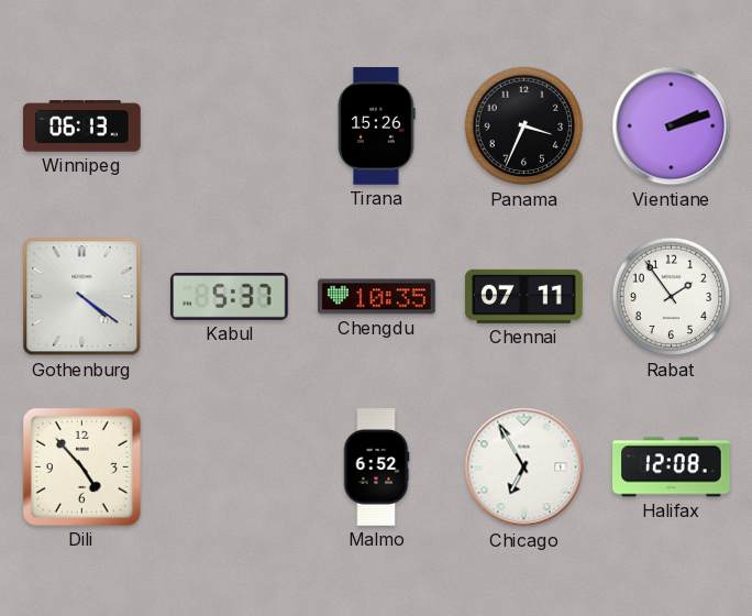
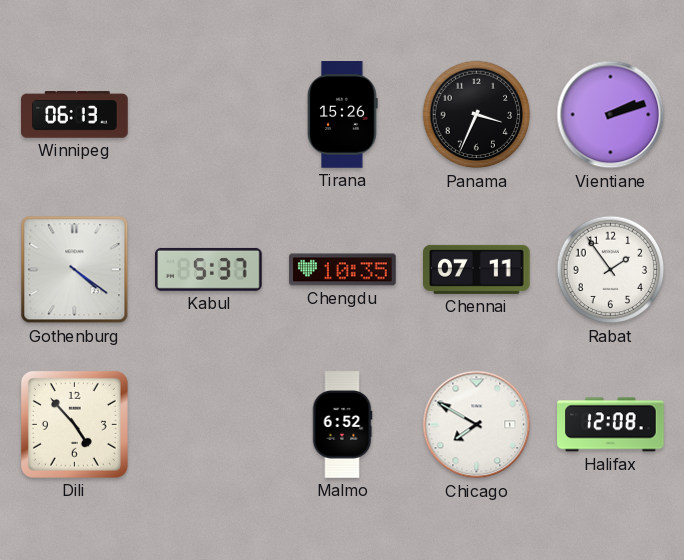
Chicago: 6:55 -> 7:50
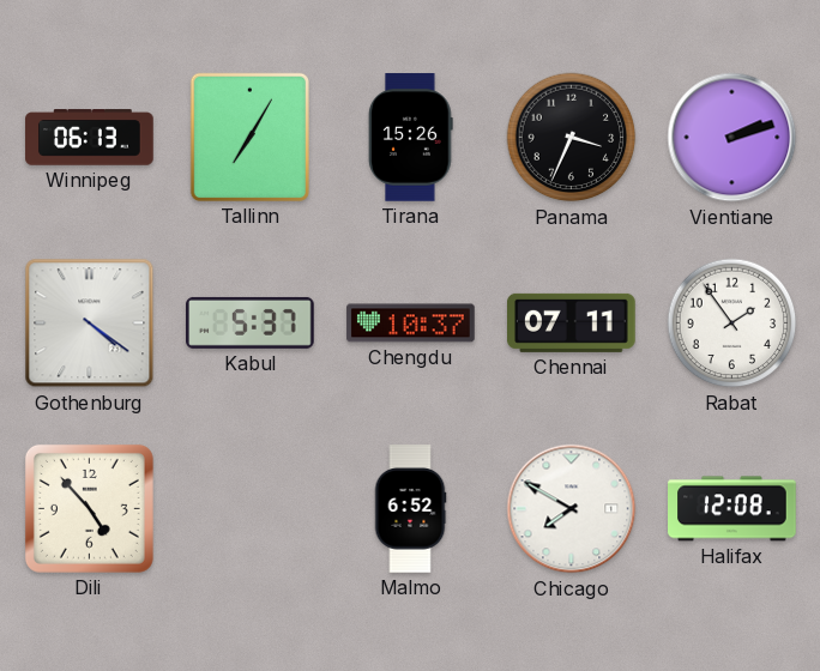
Tallinn: none -> 7:05
Chengdu: 10:35 -> 10:37
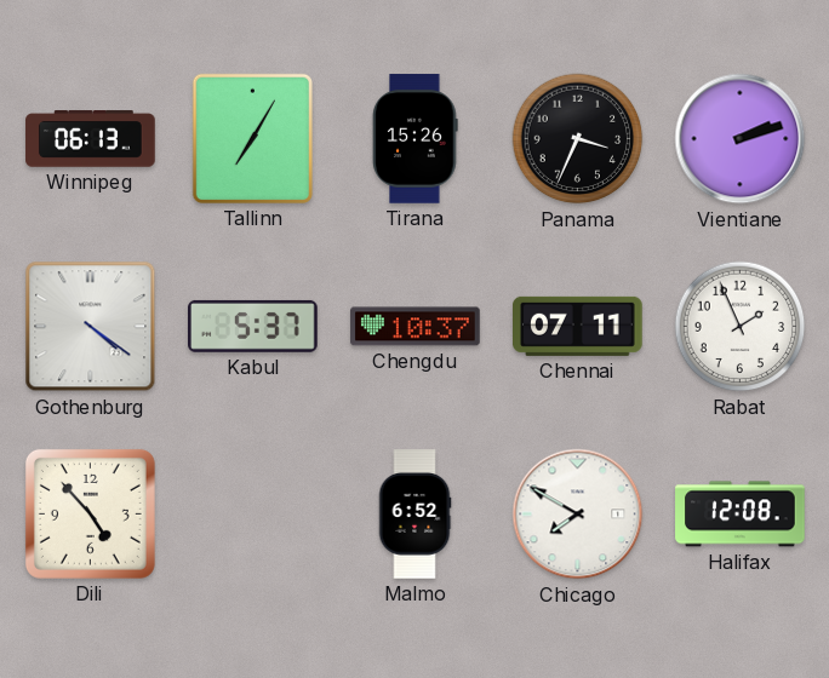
Rabat: 1:54 -> 1:56
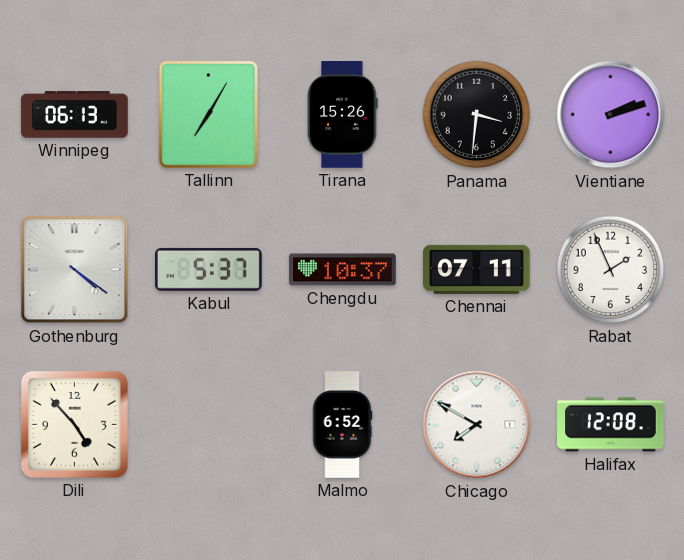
Panama: 3:34 -> 3:31
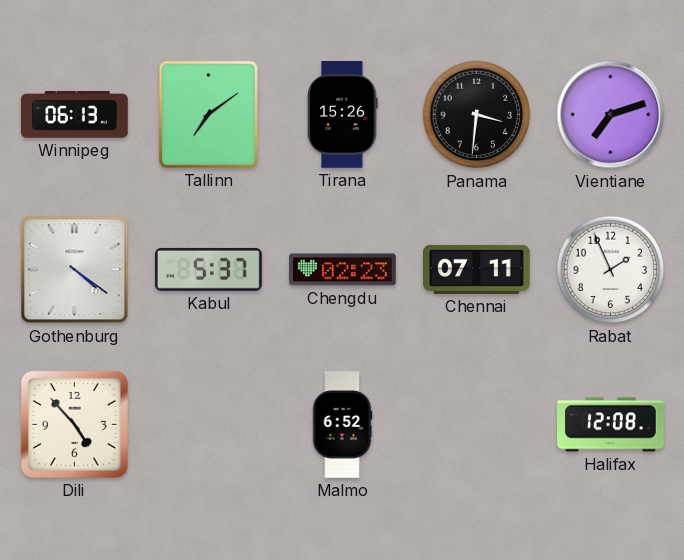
Tallinn: 7:05 -> 7:09
Vientiane: 2:12 -> 7:12
Chengdu: 10:37 -> 02:23
Chicago: 7:50 -> none
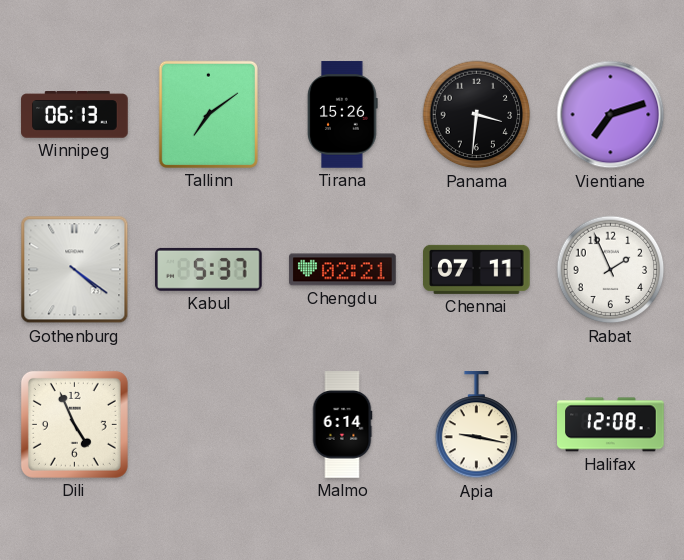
Chengdu: 02:23 -> 02:21
Dili: 4:53 -> 4:56
Malmo: 6:52 -> 6:14
Apia: none -> 9:17
